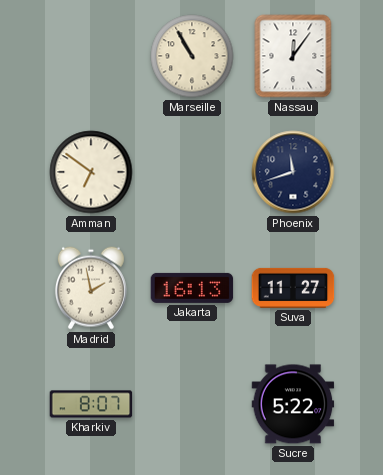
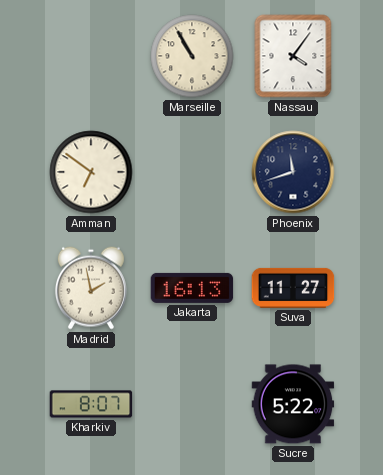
Nassau: 12:06 -> 4:06
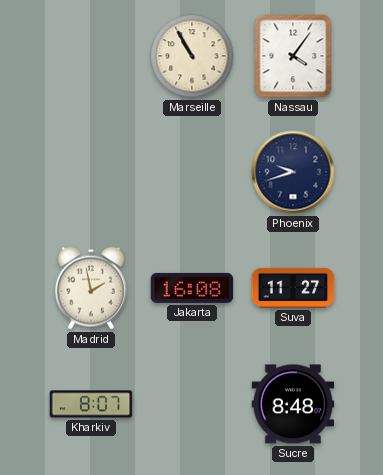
Amman: 6:51 -> none
Phoenix: 11:42 -> 9:42
Jakarta: 16:13 -> 16:08
Sucre: 5:22 -> 8:48
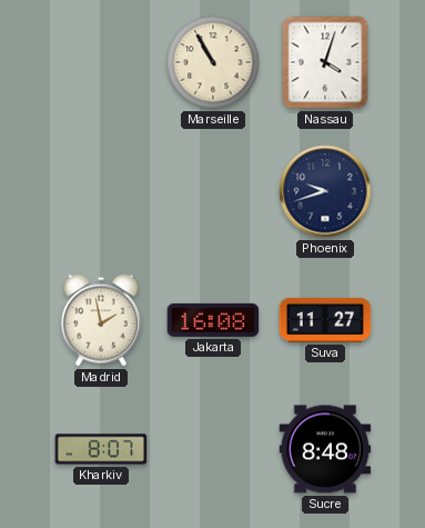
Nassau: 4:06 -> 4:03
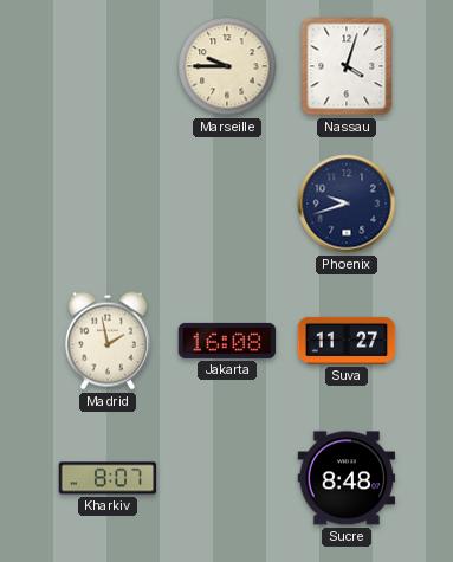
Marseille: 10:55 -> 9:45
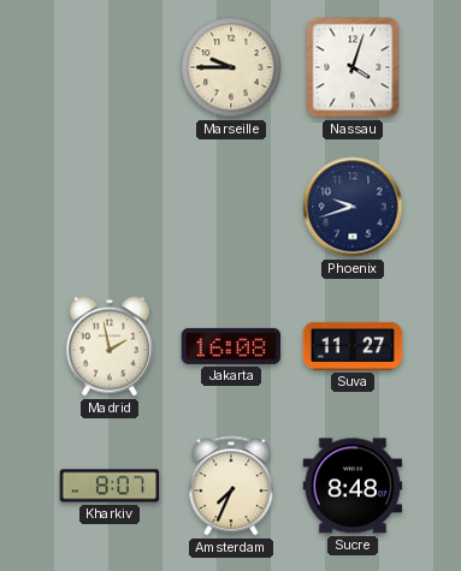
Amsterdam: none -> 7:34
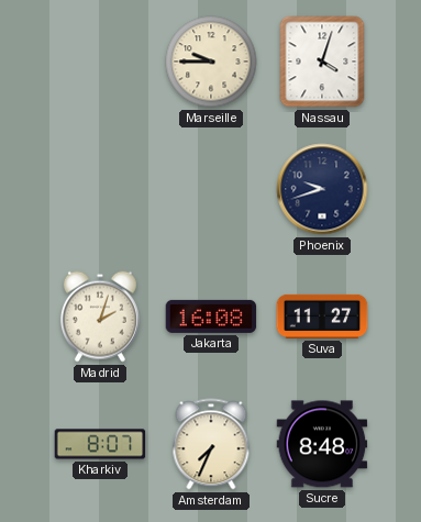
Madrid: 1:58 -> 2:03
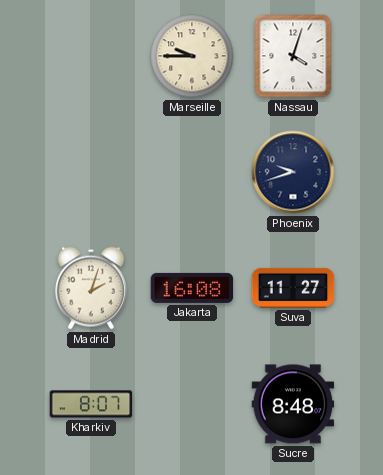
Amsterdam: 7:34 -> none
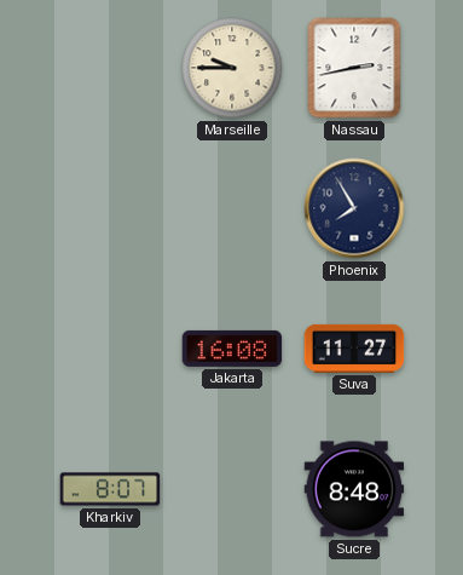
Nassau: 4:03 -> 2:43
Phoenix: 9:42 -> 7:55
Madrid: 2:03 -> none
